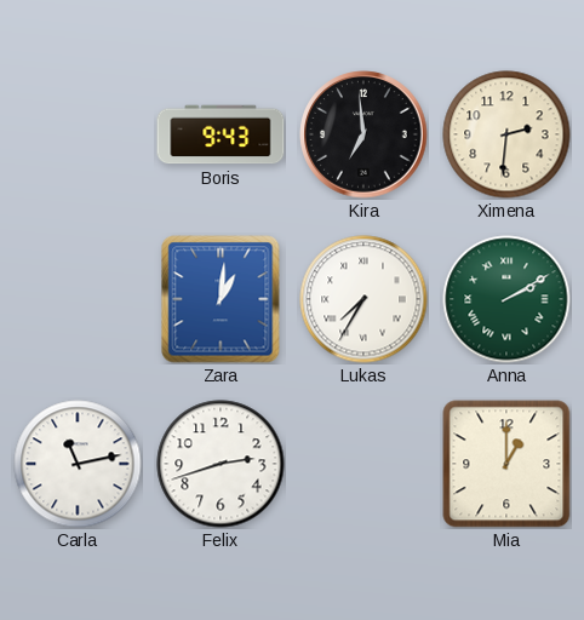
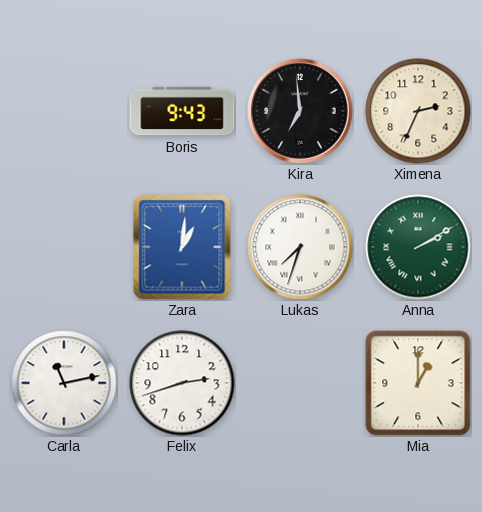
Ximena: 2:31 -> 2:34
Lukas: 7:35 -> 7:33
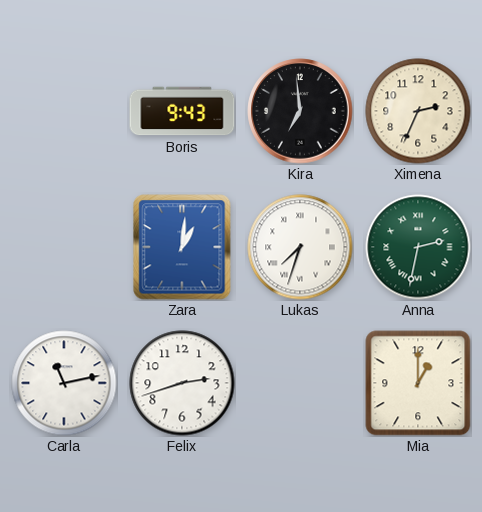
Anna: 2:10 -> 2:32
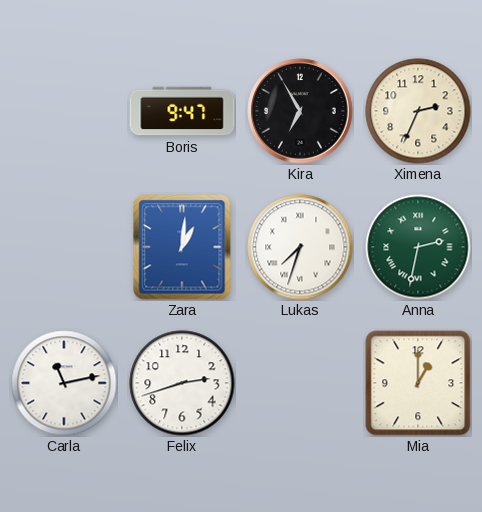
Boris: 9:43 -> 9:47
Kira: 6:59 -> 6:55
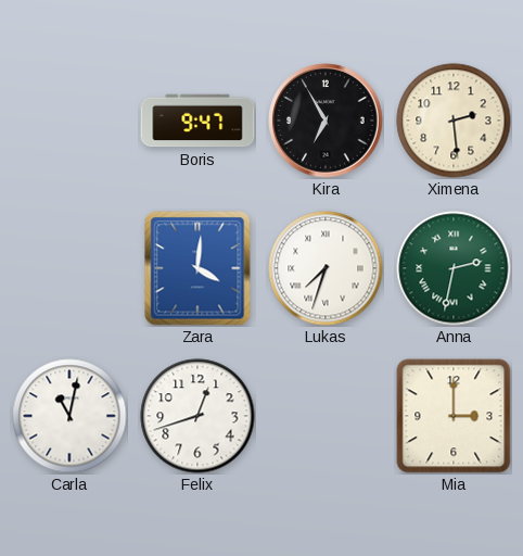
Ximena: 2:34 -> 2:29
Zara: 1:01 -> 4:01
Carla: 11:13 -> 11:02
Felix: 2:42 -> 12:42
Mia: 1:00 -> 3:00
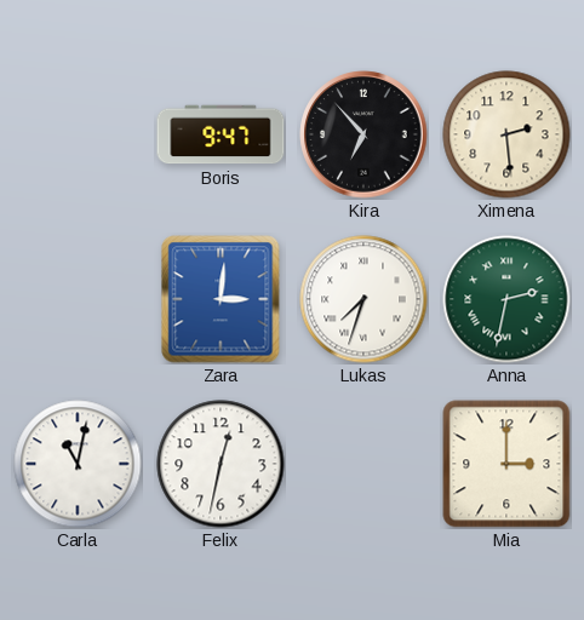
Kira: 6:55 -> 6:53
Zara: 4:01 -> 3:01
Felix: 12:42 -> 12:32
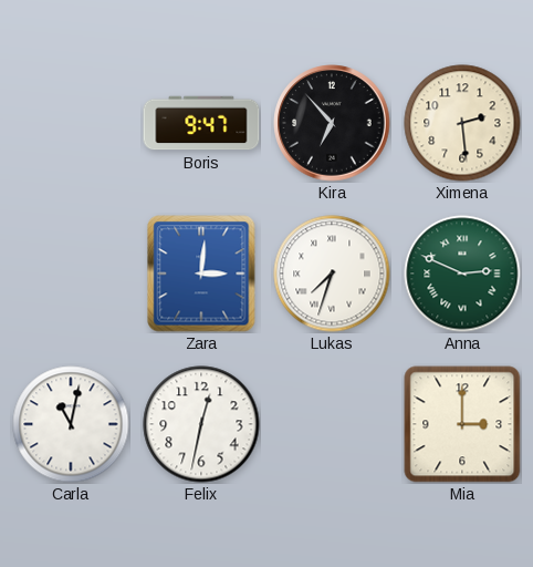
Anna: 2:32 -> 2:49
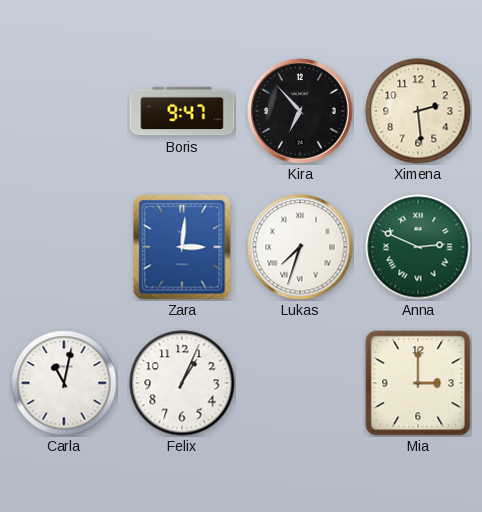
Felix: 12:32 -> 1:04
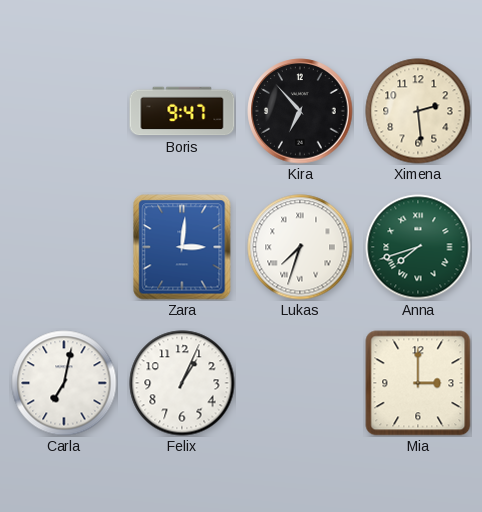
Anna: 2:49 -> 7:42
Carla: 11:02 -> 7:02
